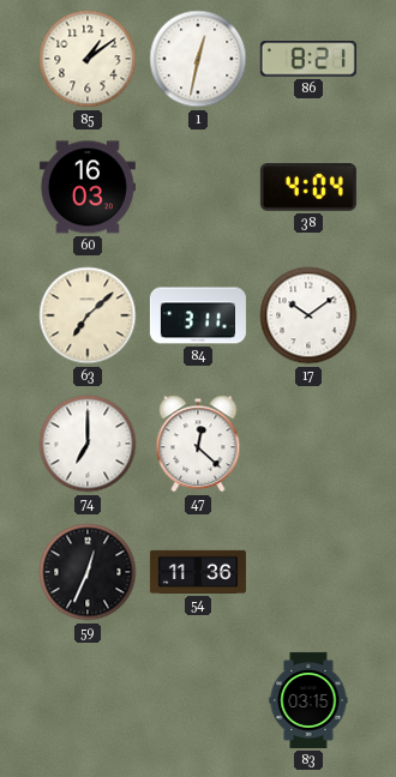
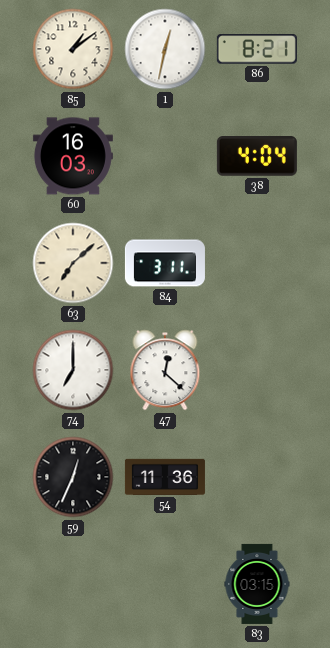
17: 10:09 -> none
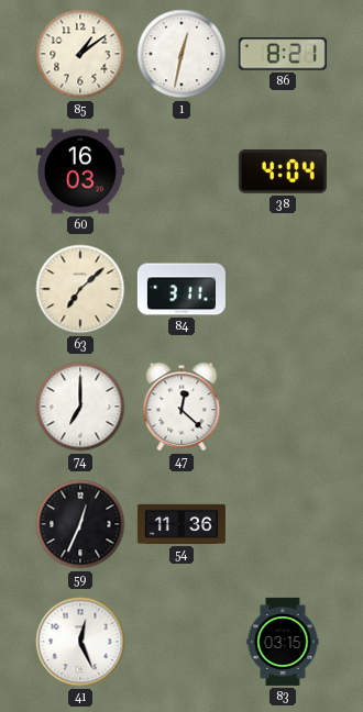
41: none -> 12:26
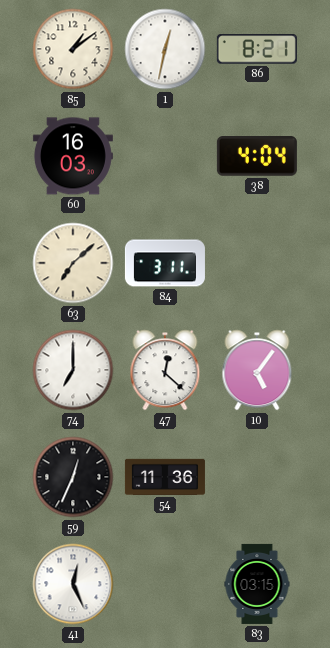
10: none -> 5:06
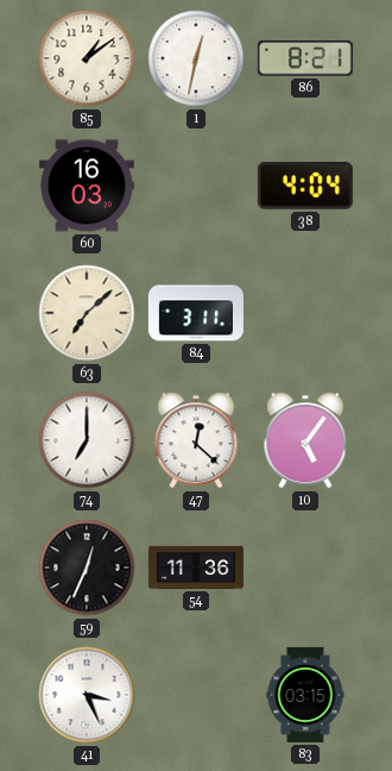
41: 12:26 -> 3:26
